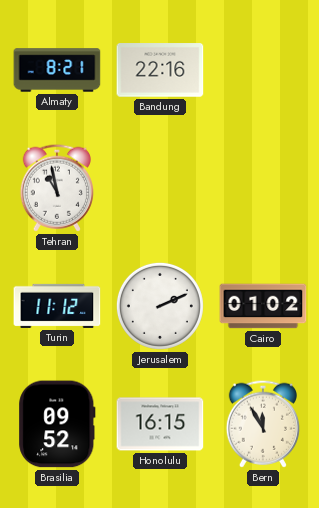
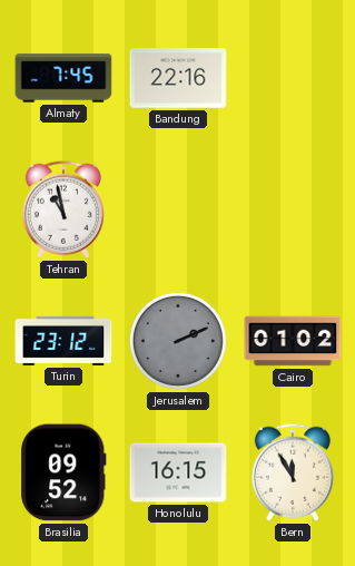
Almaty: 8:21 -> 7:45
Turin: 11:12 -> 23:12
Jerusalem dial: white -> grey
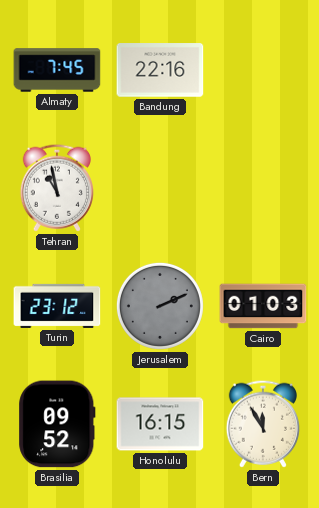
Cairo: 01:02 -> 01:03
